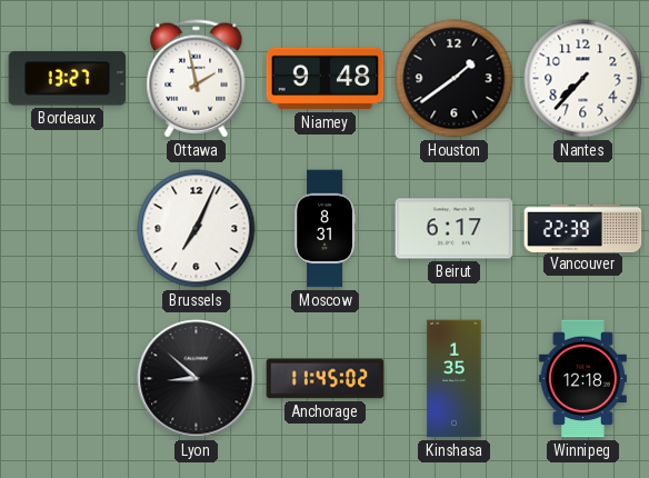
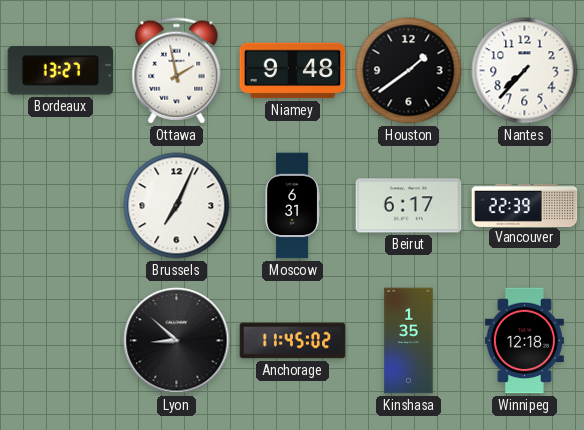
Moscow: 8:31 -> 6:31
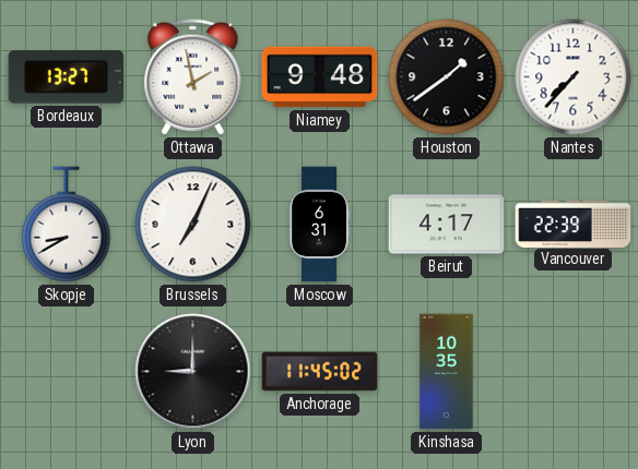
Skopje: none -> 8:40
Beirut: 6:17 -> 4:17
Lyon: 8:52 -> 9:00
Kinshasa: 1:35 -> 10:35
Winnipeg: 12:18 -> none
